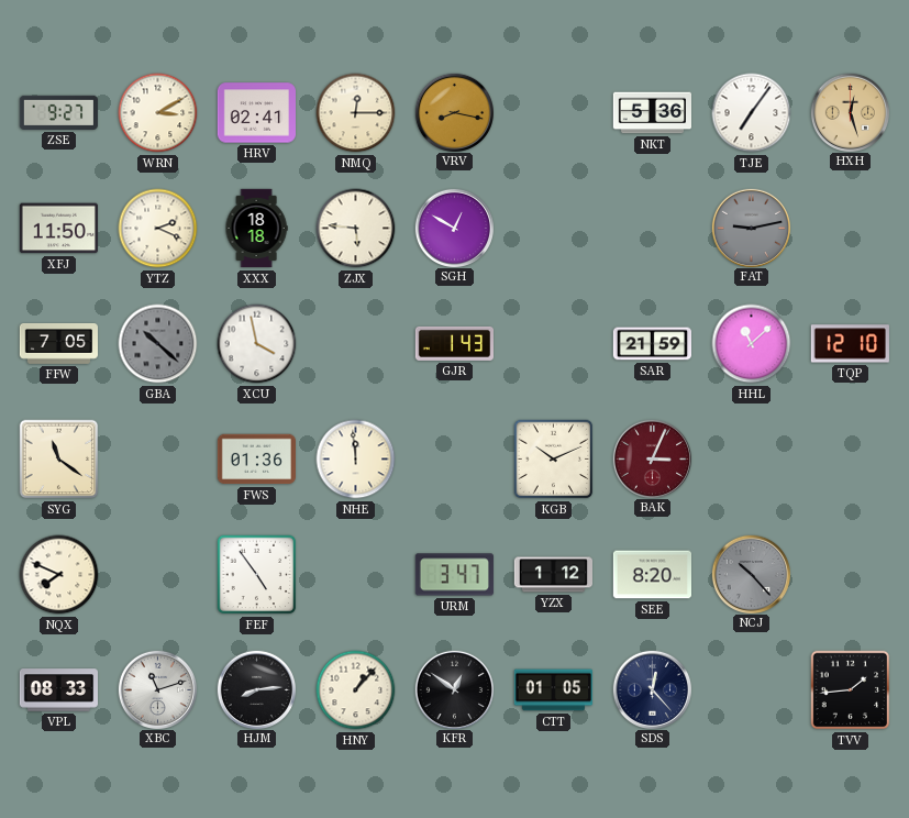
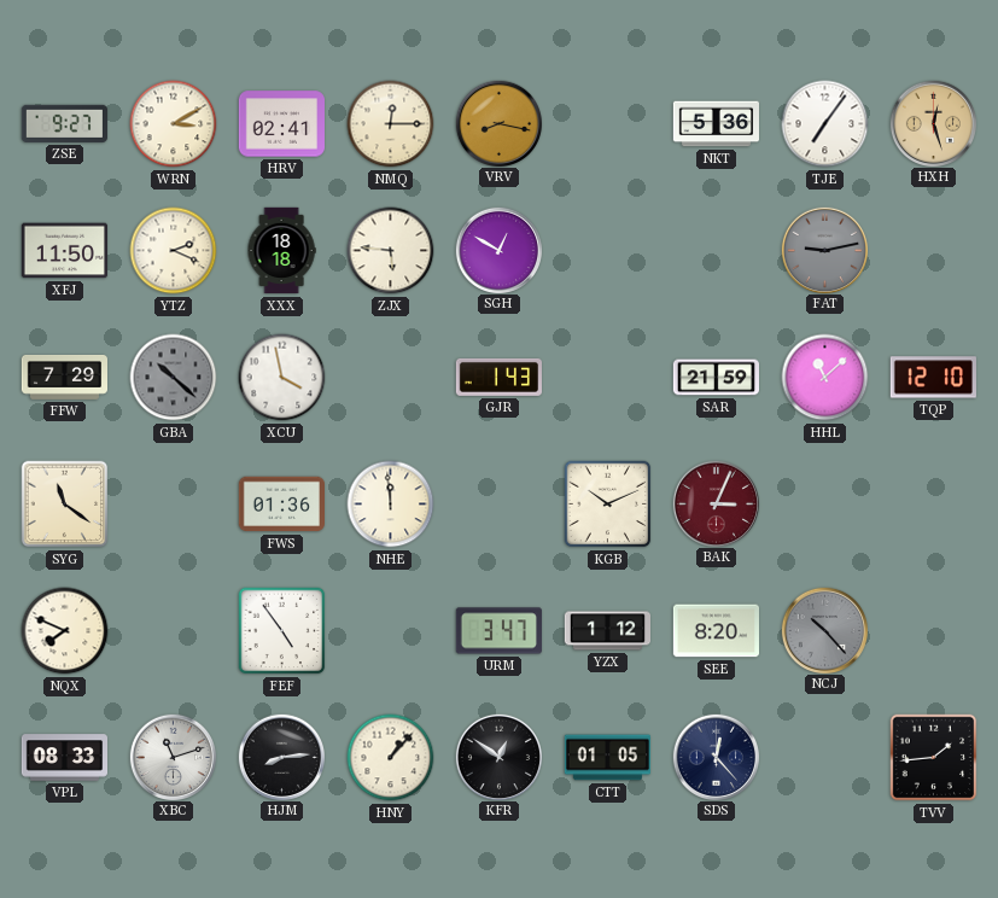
FFW: 7:05 -> 7:29
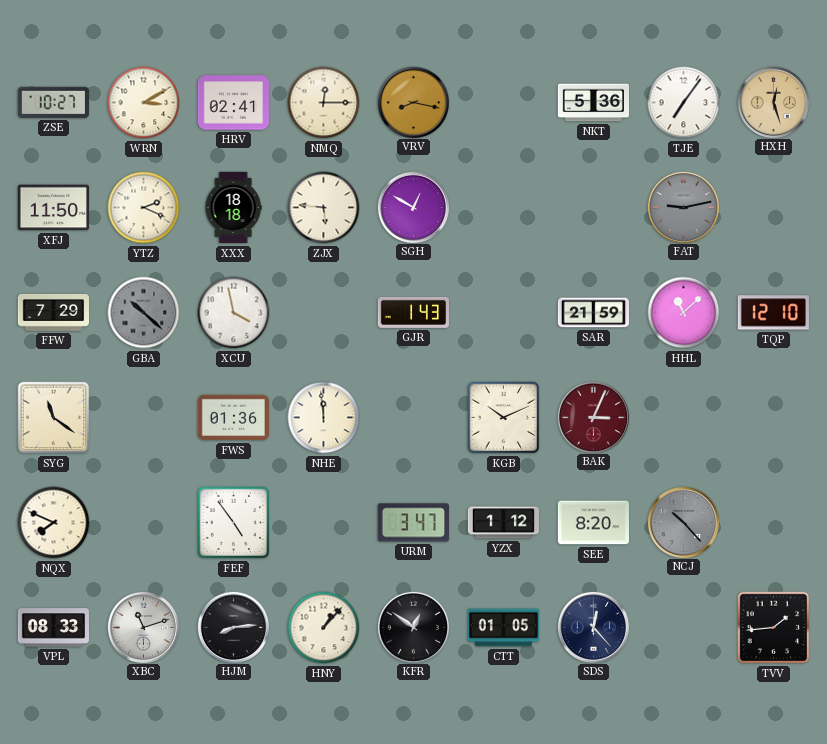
ZSE: 9:27 -> 10:27
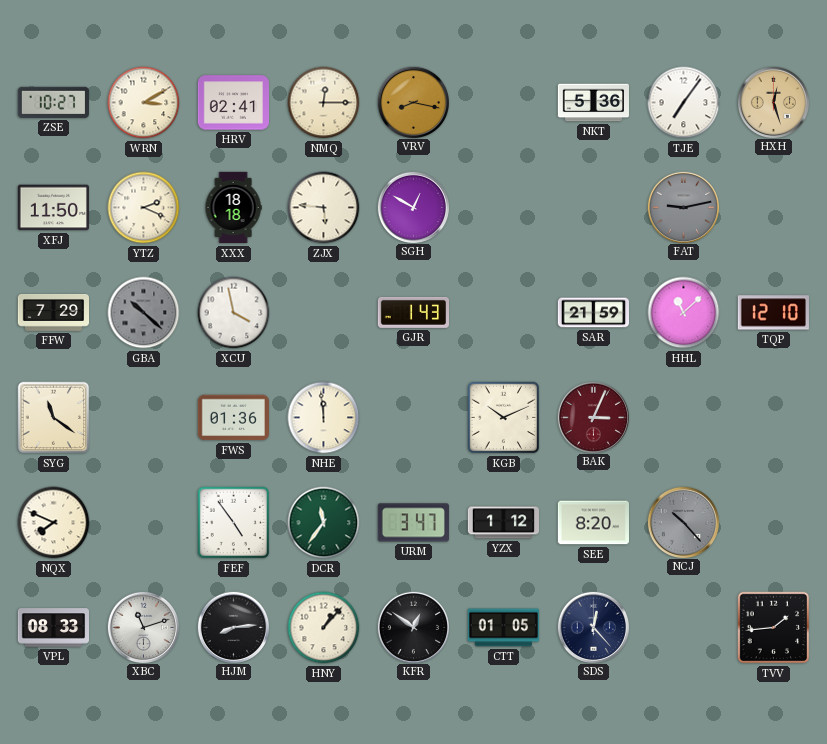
DCR: none -> 11:36
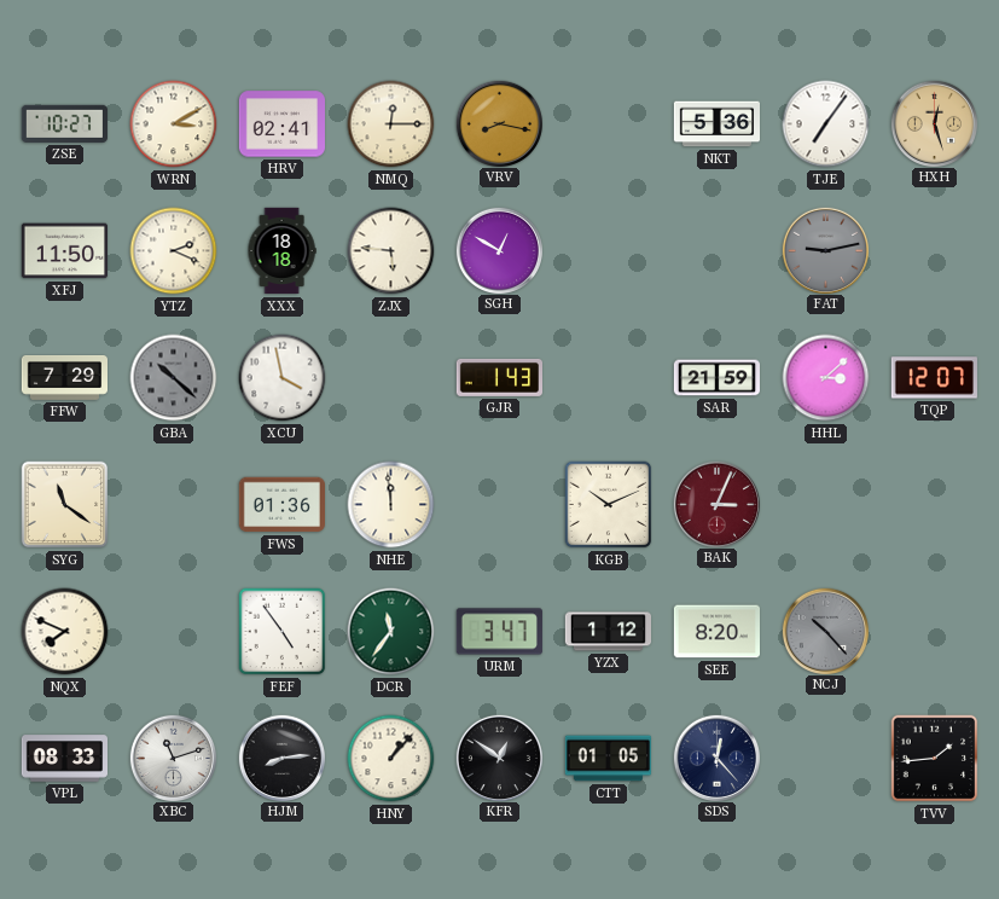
HHL: 11:08 -> 3:08
TQP: 12:10 -> 12:07
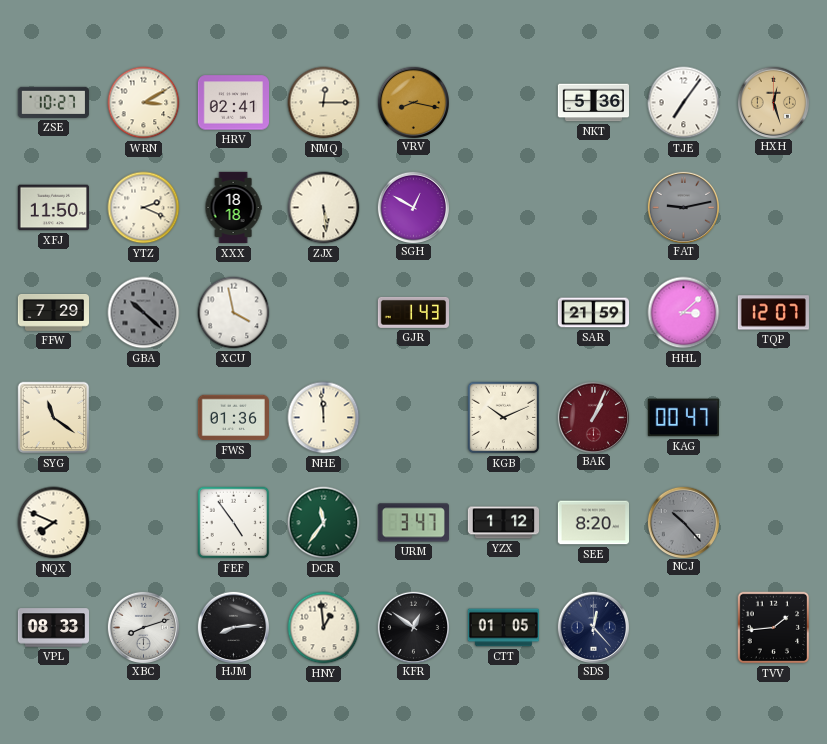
ZJX: 5:46 -> 5:29
BAK: 3:04 -> 1:04
KAG: none -> 00:47
XBC: 11:12 -> 8:12
HNY: 1:07 -> 12:59
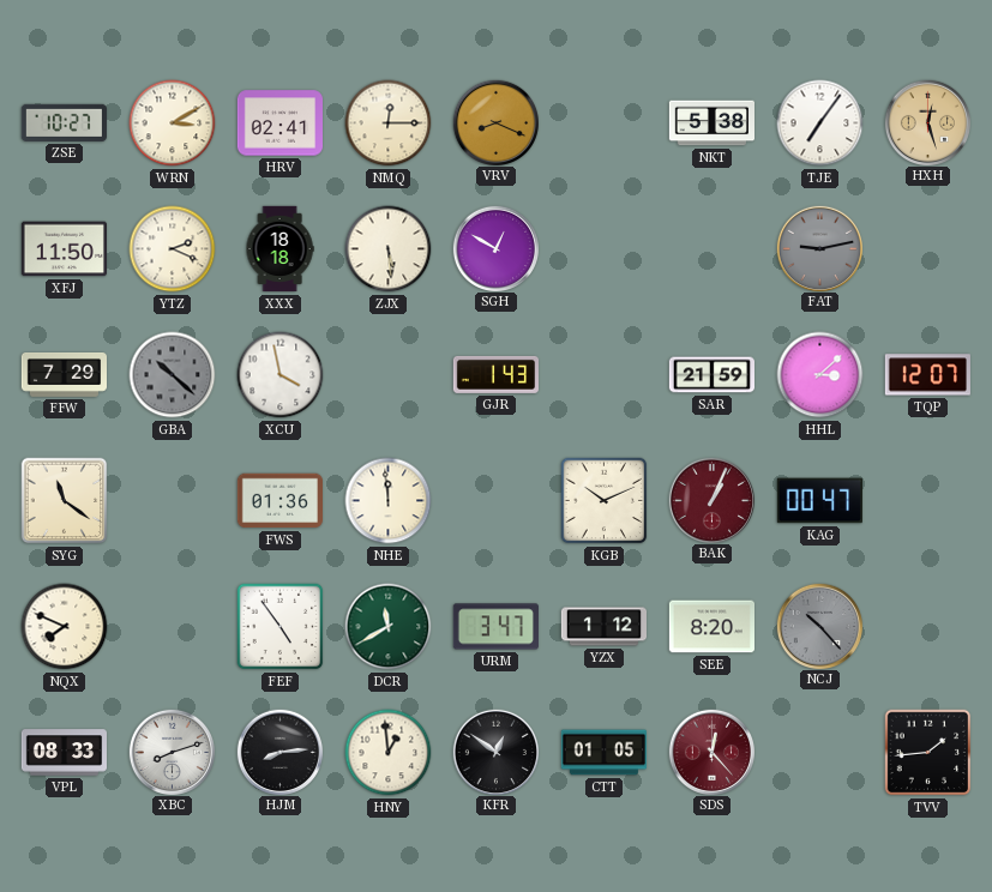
VRV: 8:17 -> 8:19
NKT: 5:36 -> 5:38
DCR: 11:36 -> 11:40
SDS dial: navy -> burgundy
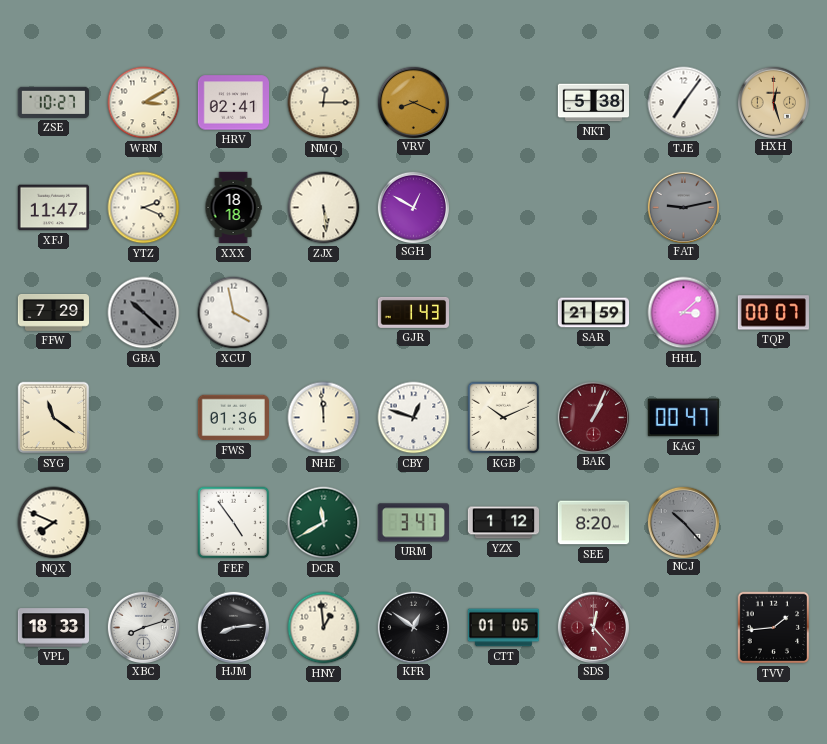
XFJ: 11:50 -> 11:47
TQP: 12:07 -> 00:07
CBY: none -> 12:48
VPL: 08:33 -> 18:33
